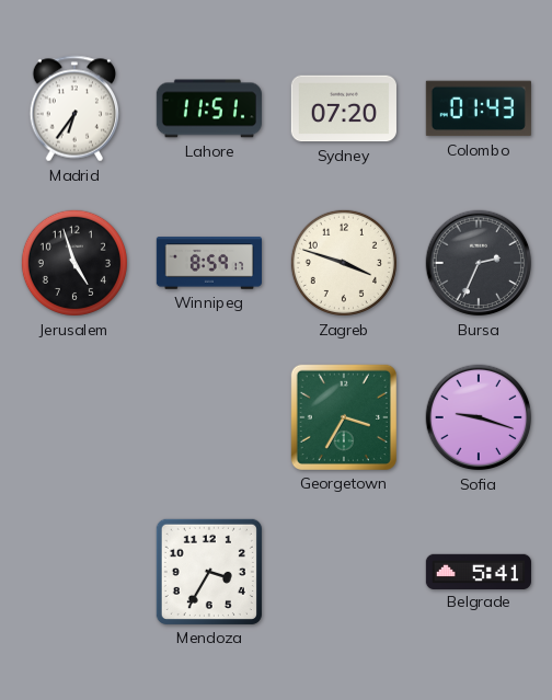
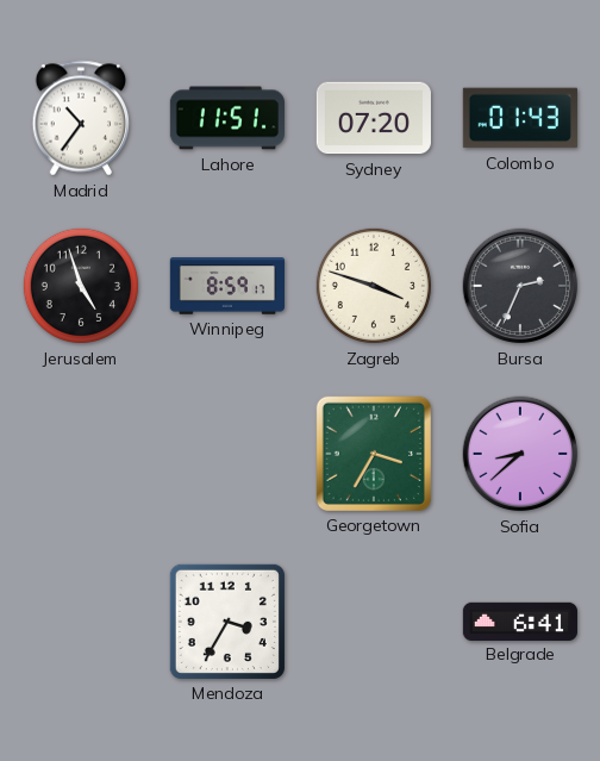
Madrid: 6:36 -> 10:36
Sofia: 9:18 -> 8:38
Belgrade: 5:41 -> 6:41
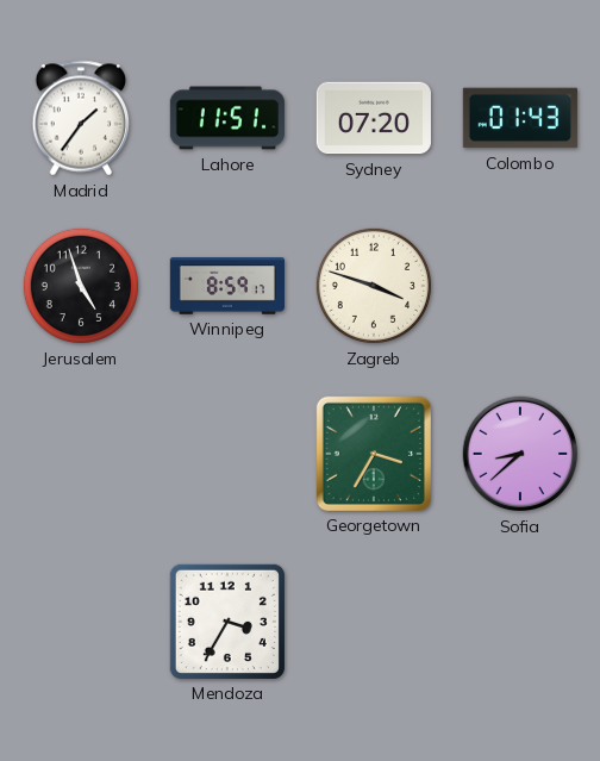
Madrid: 10:36 -> 1:36
Bursa: 2:34 -> none
Belgrade: 6:41 -> none
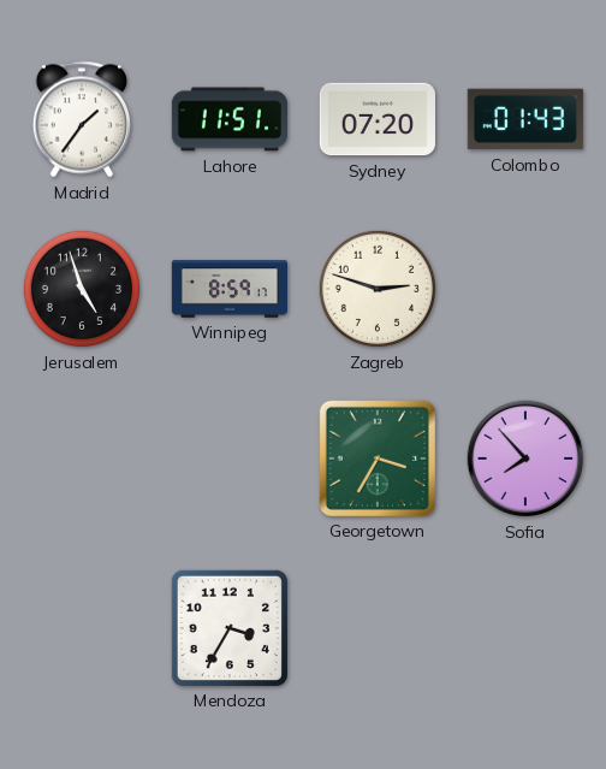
Zagreb: 3:48 -> 2:48
Sofia: 8:38 -> 7:53
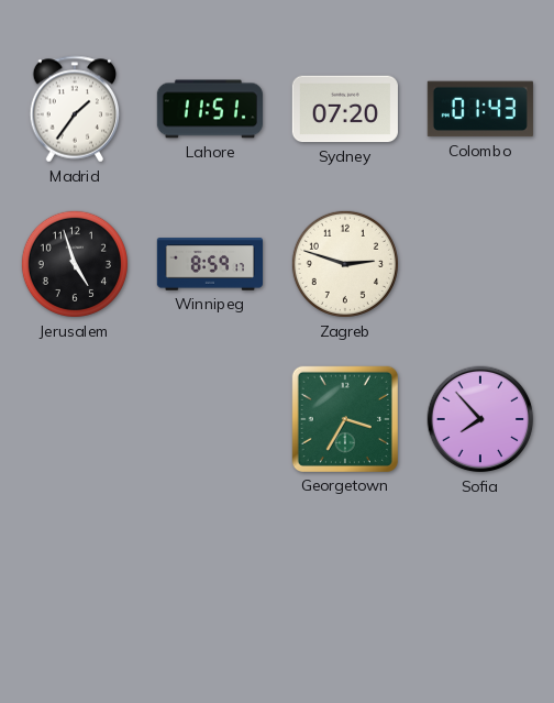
Mendoza: 3:35 -> none
